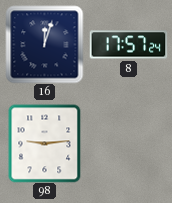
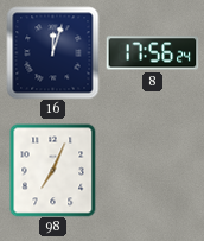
8: 17:57 -> 17:56
98: 9:14 -> 7:04
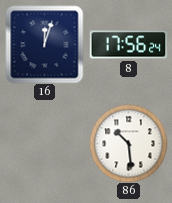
98: 7:04 -> none
86: none -> 10:29
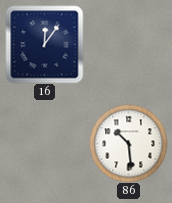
16: 12:03 -> 12:06
8: 17:56 -> none
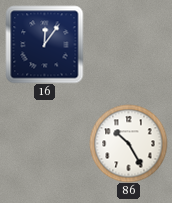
86: 10:29 -> 10:25
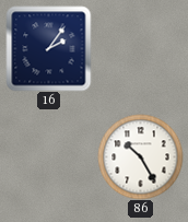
16: 12:06 -> 2:06
